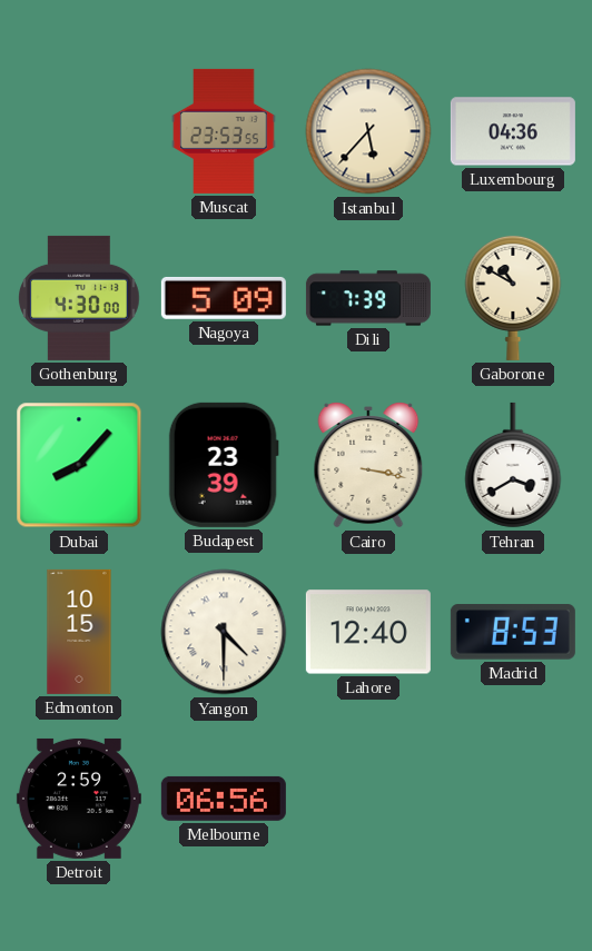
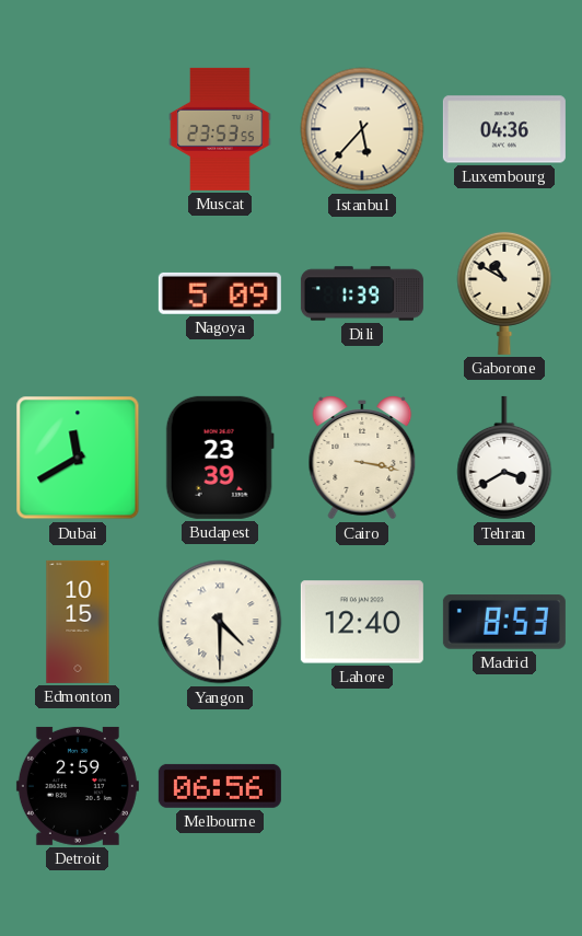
Gothenburg: 4:30 -> none
Dili: 7:39 -> 1:39
Dubai: 8:07 -> 11:40
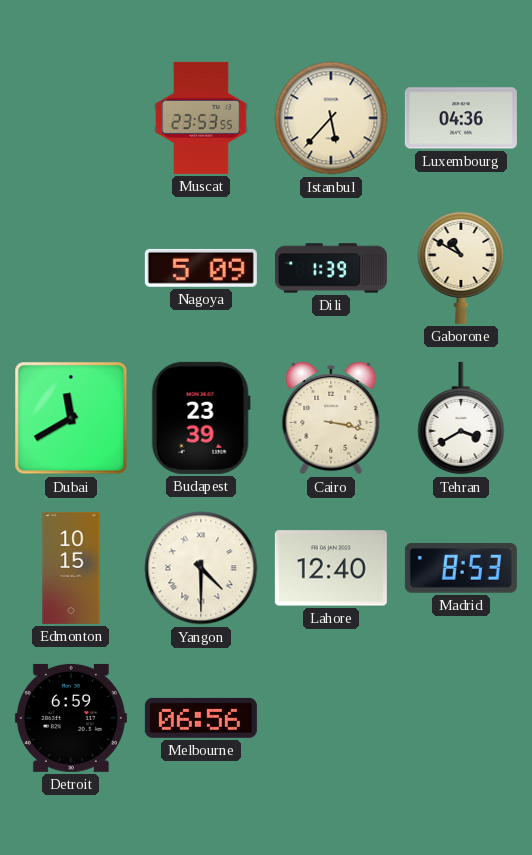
Detroit: 2:59 -> 6:59
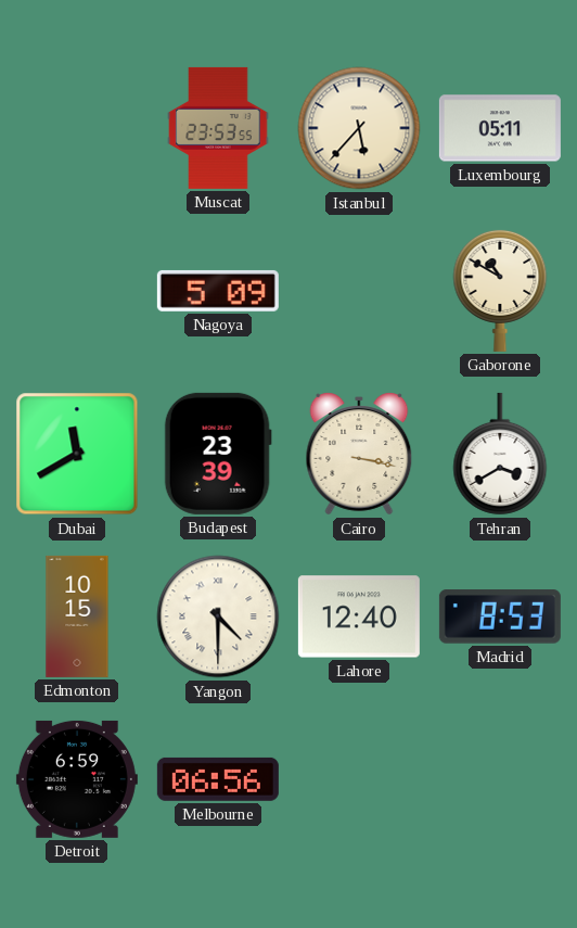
Luxembourg: 04:36 -> 05:11
Dili: 1:39 -> none
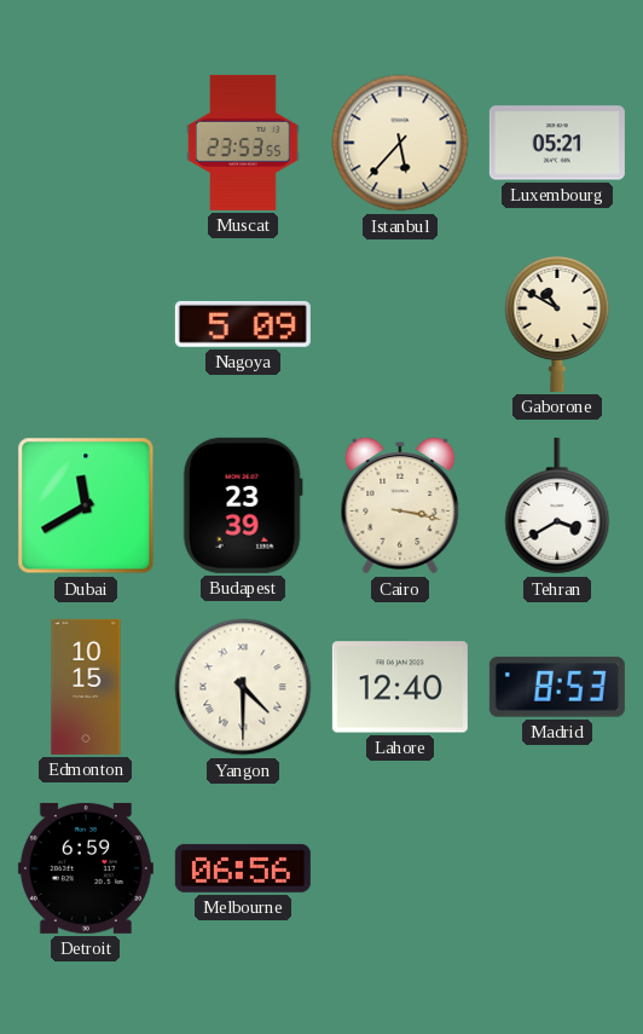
Luxembourg: 05:11 -> 05:21
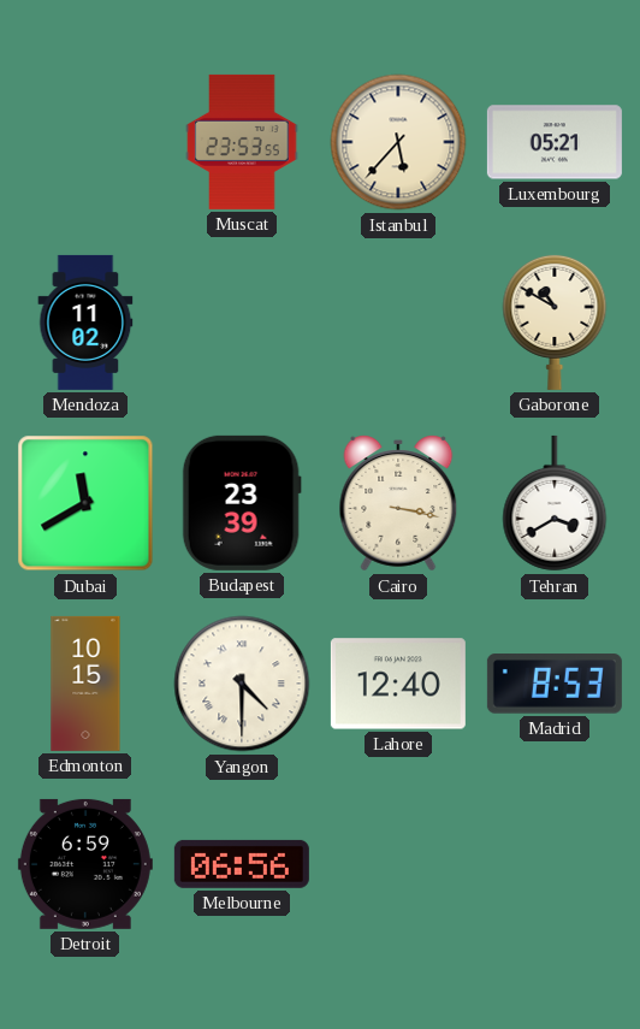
Mendoza: none -> 11:02
Nagoya: 5:09 -> none
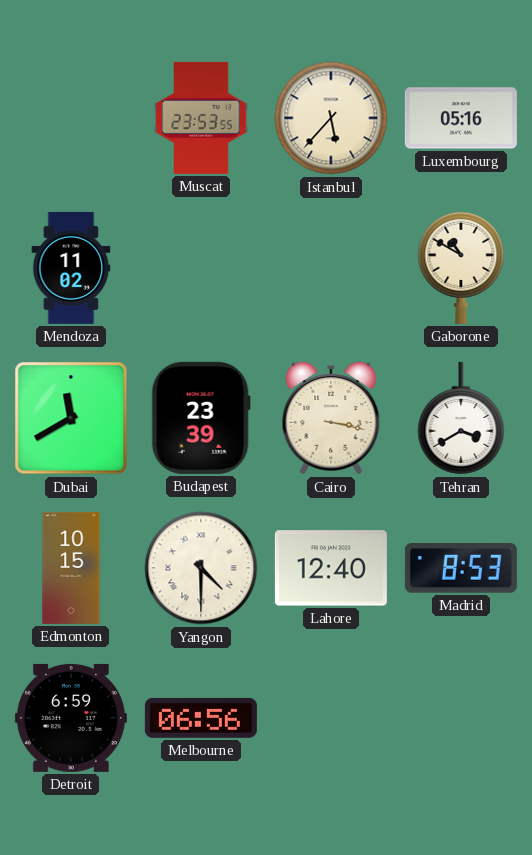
Luxembourg: 05:21 -> 05:16
